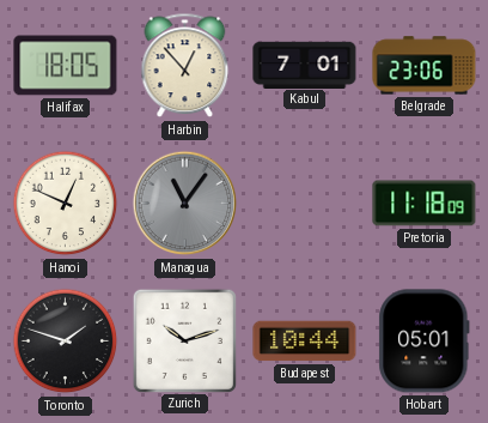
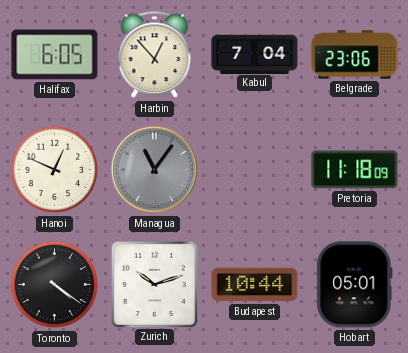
Halifax: 18:05 -> 6:05
Kabul: 7:01 -> 7:04
Toronto: 1:48 -> 4:21
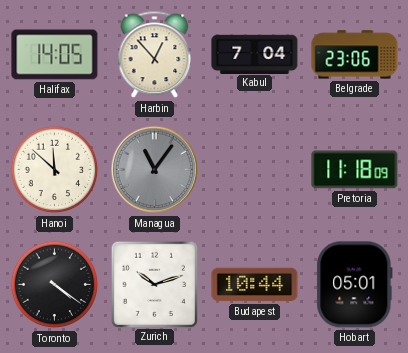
Halifax: 6:05 -> 14:05
Hanoi: 12:49 -> 11:52
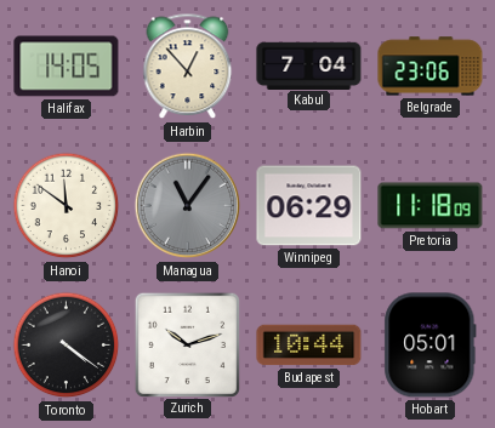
Hanoi: 11:52 -> 11:51
Winnipeg: none -> 06:29
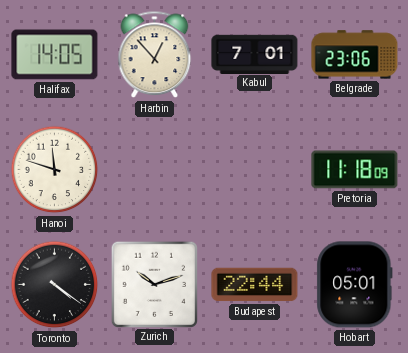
Kabul: 7:04 -> 7:01
Hanoi: 11:51 -> 11:48
Managua: 11:06 -> none
Winnipeg: 06:29 -> none
Budapest: 10:44 -> 22:44
